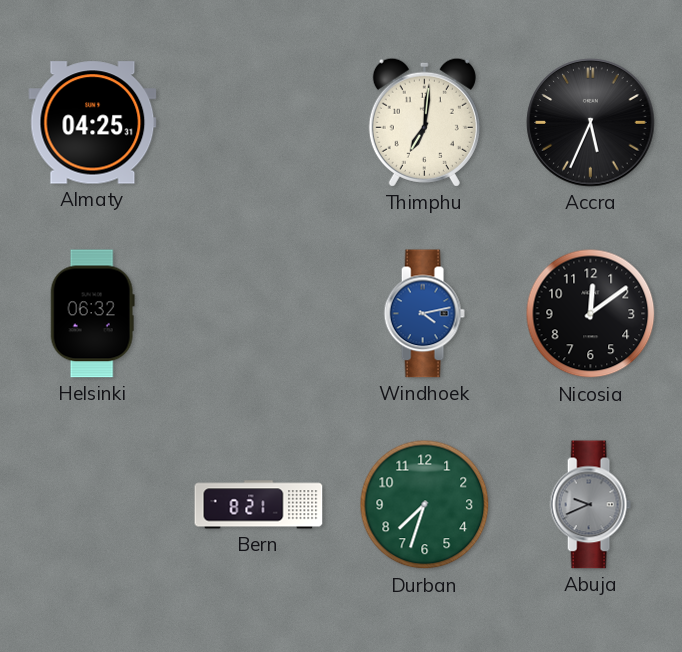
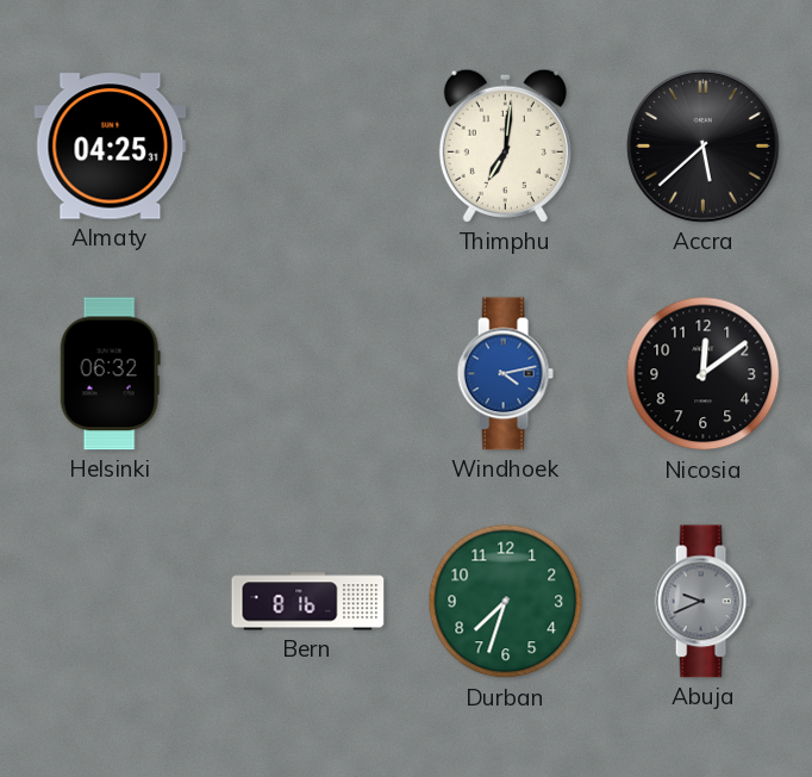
Accra: 5:34 -> 5:38
Bern: 8:21 -> 8:16
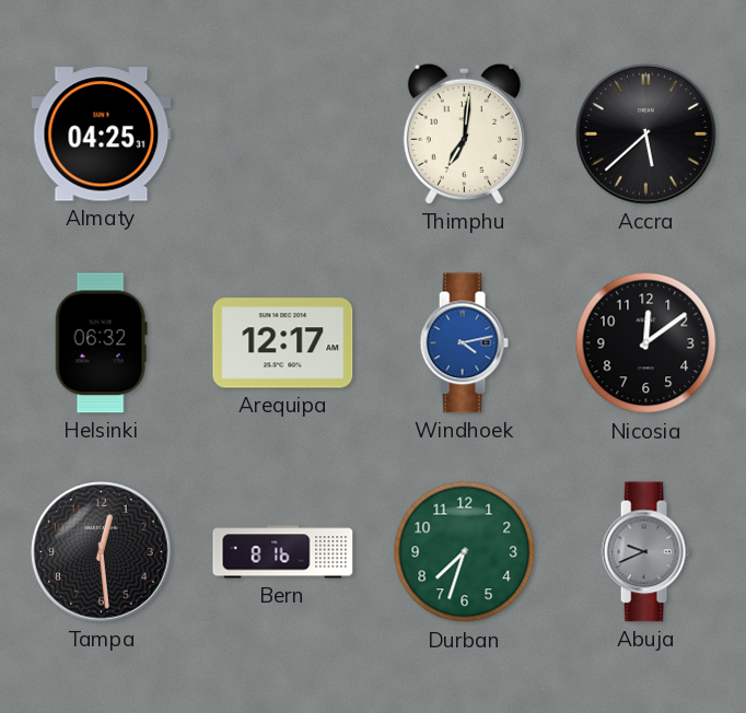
Arequipa: none -> 12:17
Tampa: none -> 12:29
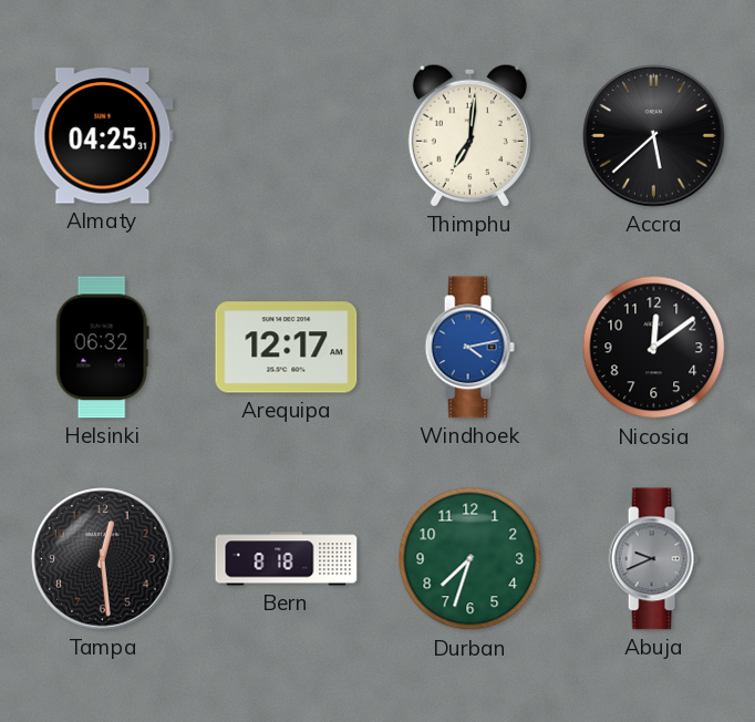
Bern: 8:16 -> 8:18
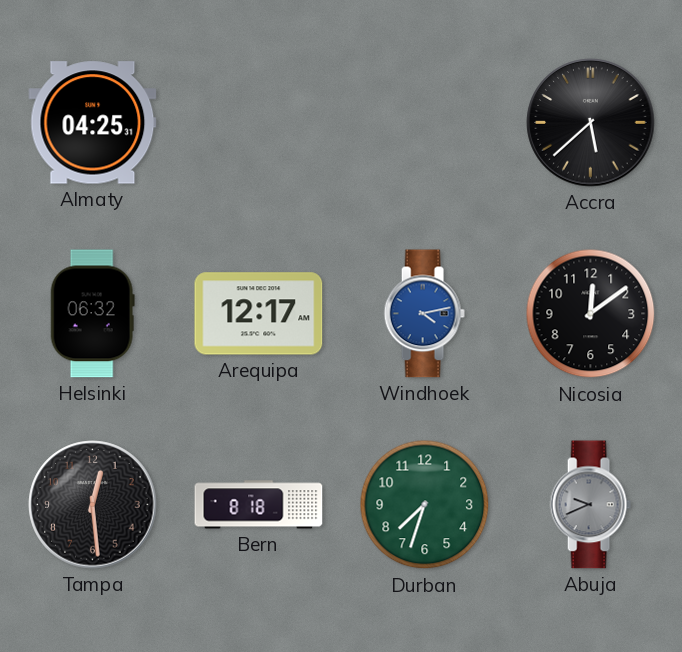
Thimphu: 7:01 -> none
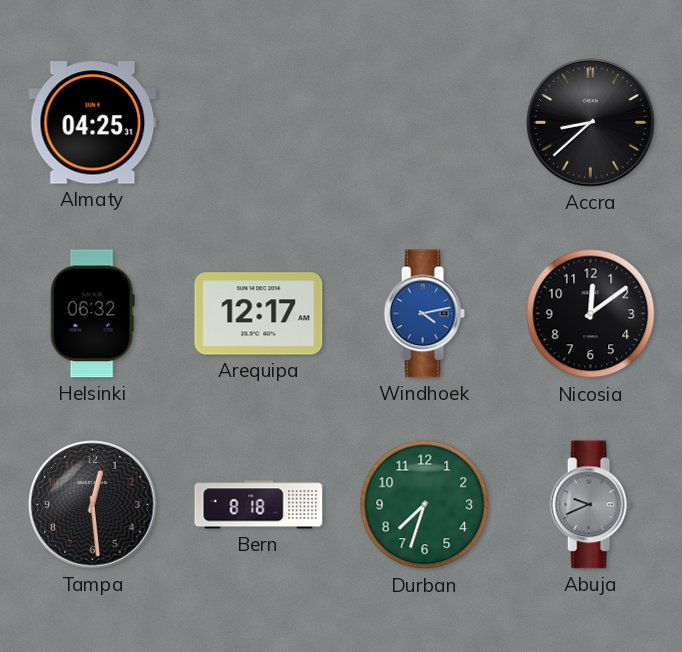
Accra: 5:38 -> 8:38
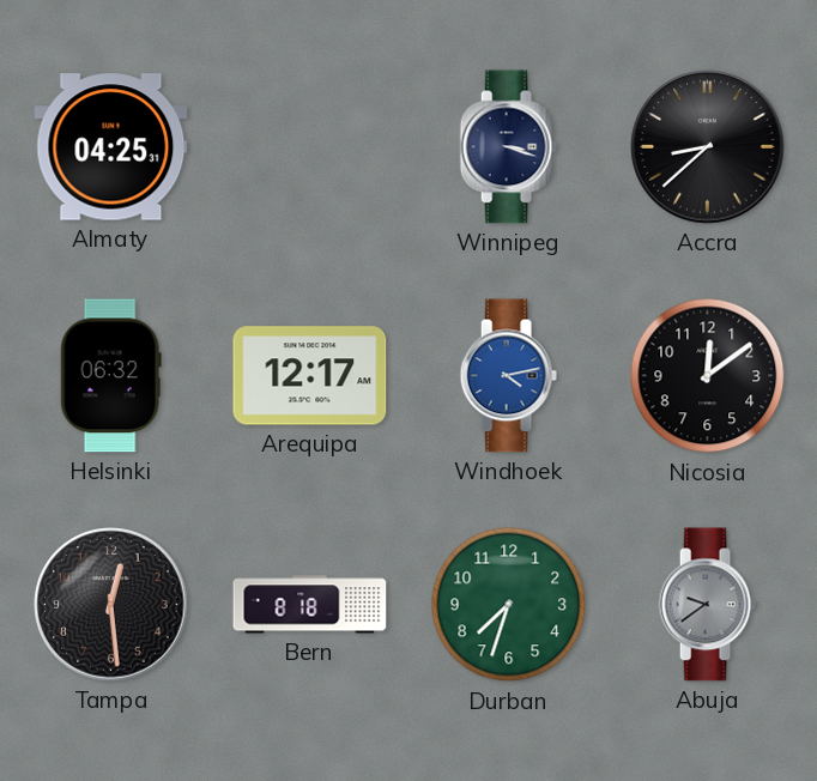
Winnipeg: none -> 3:18
Abuja: 9:41 -> 9:39
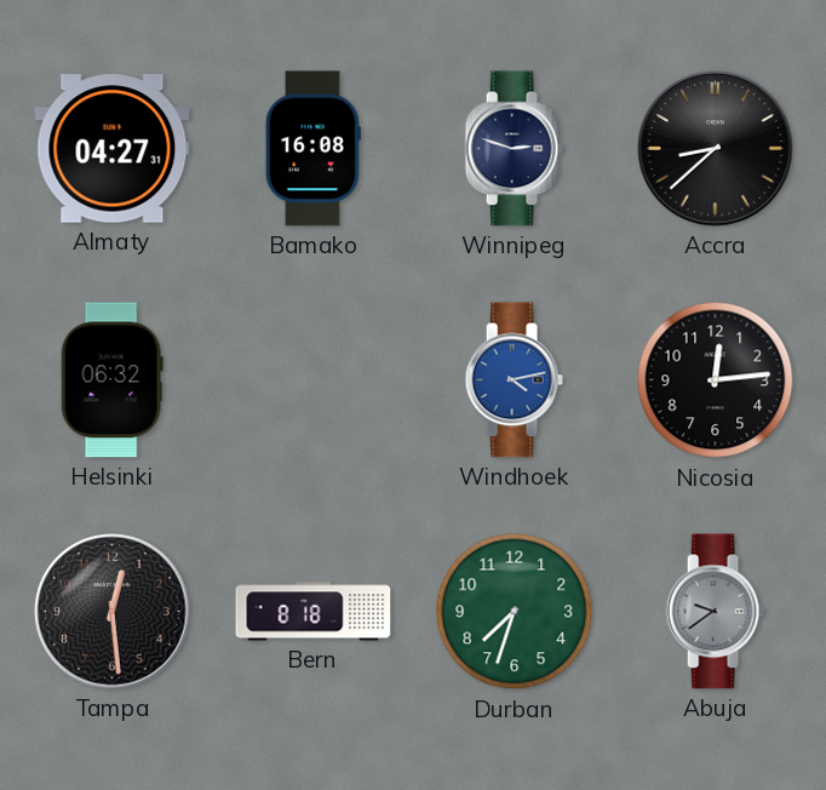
Almaty: 04:25 -> 04:27
Bamako: none -> 16:08
Winnipeg: 3:18 -> 2:48
Arequipa: 12:17 -> none
Nicosia: 12:09 -> 12:14
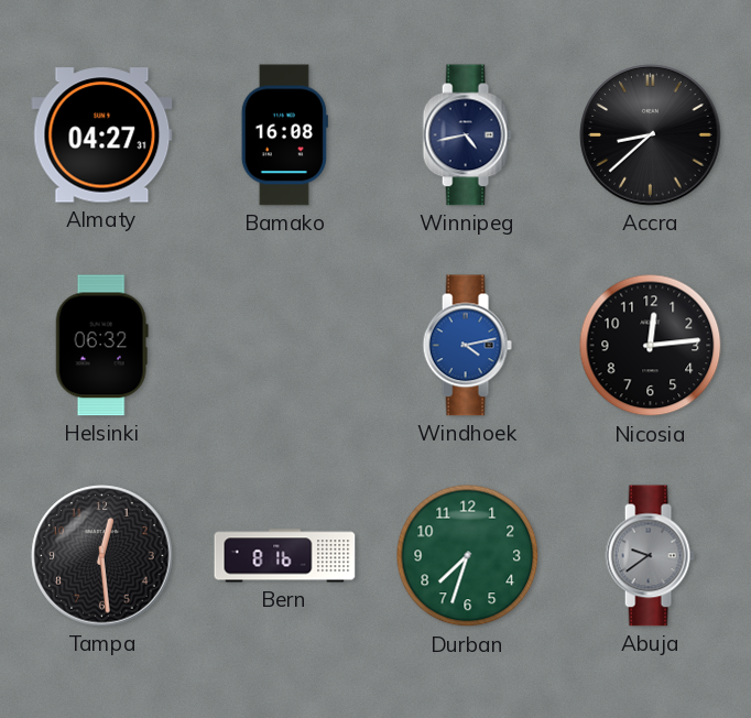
Winnipeg: 2:48 -> 4:43
Bern: 8:18 -> 8:16
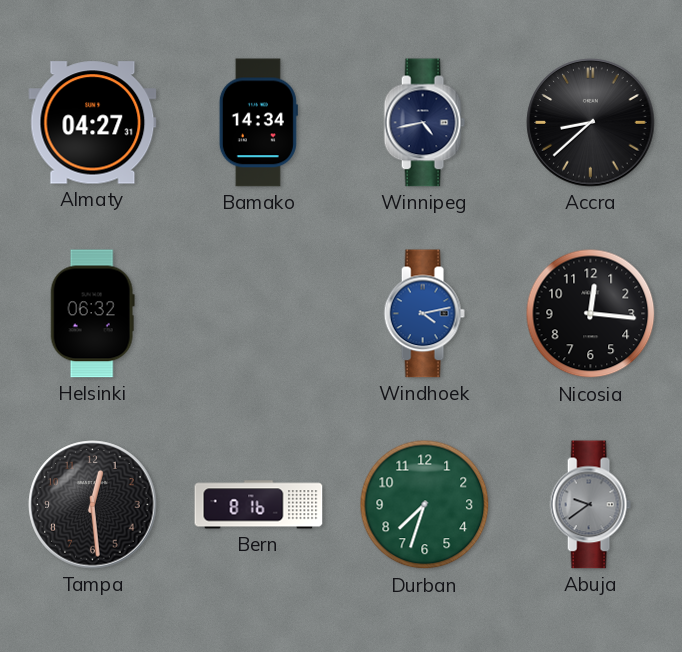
Bamako: 16:08 -> 14:34
Nicosia: 12:14 -> 12:16
